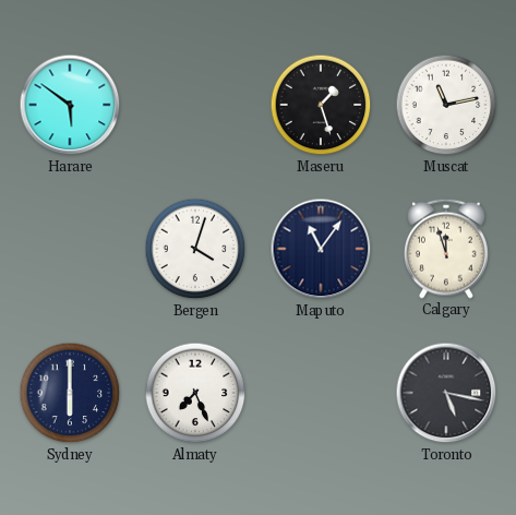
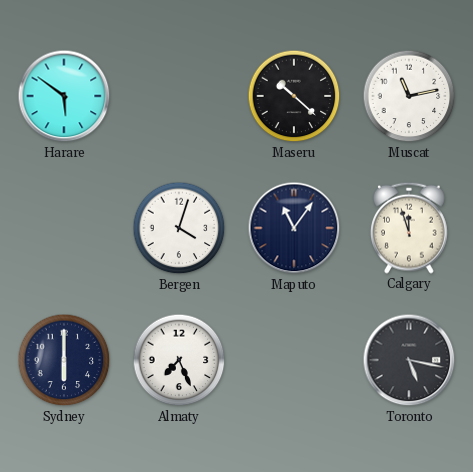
Maseru: 1:27 -> 10:22
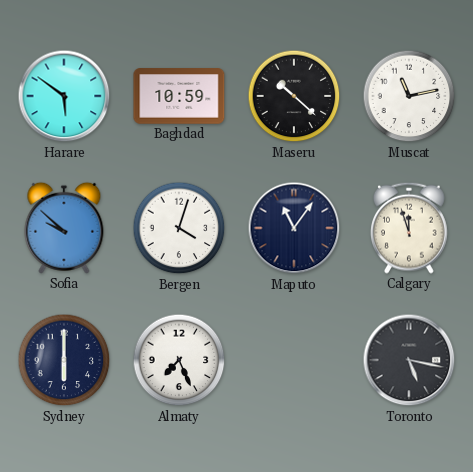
Baghdad: none -> 10:59
Sofia: none -> 9:52
